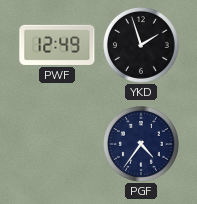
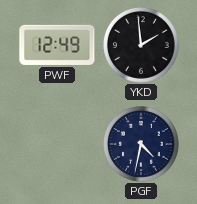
YKD: 1:57 -> 1:59
PGF: 4:36 -> 4:32
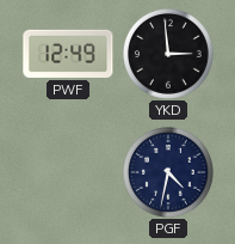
YKD: 1:59 -> 2:59
